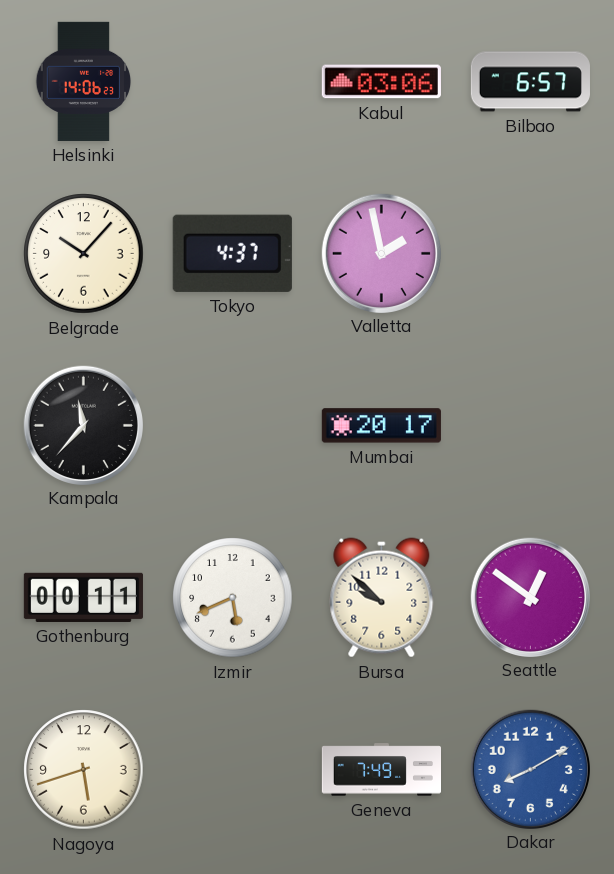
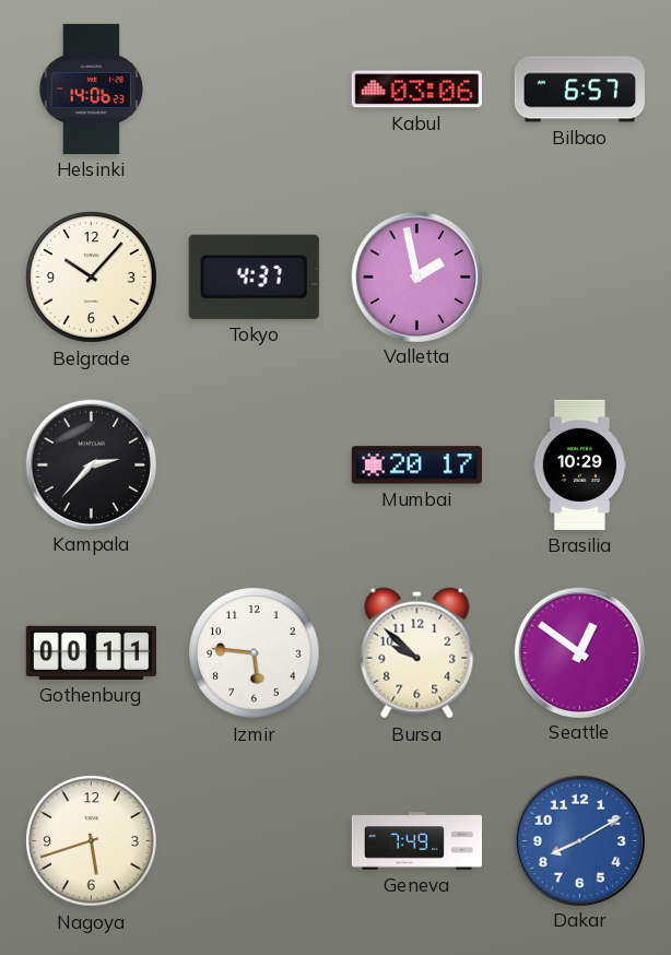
Kampala: 11:37 -> 2:37
Brasilia: none -> 10:29
Izmir: 5:41 -> 5:46
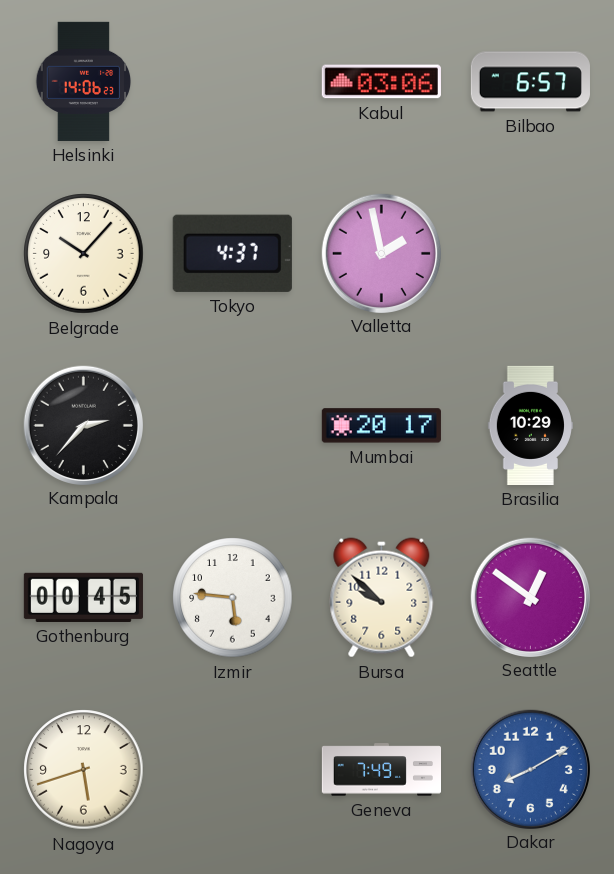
Gothenburg: 00:11 -> 00:45
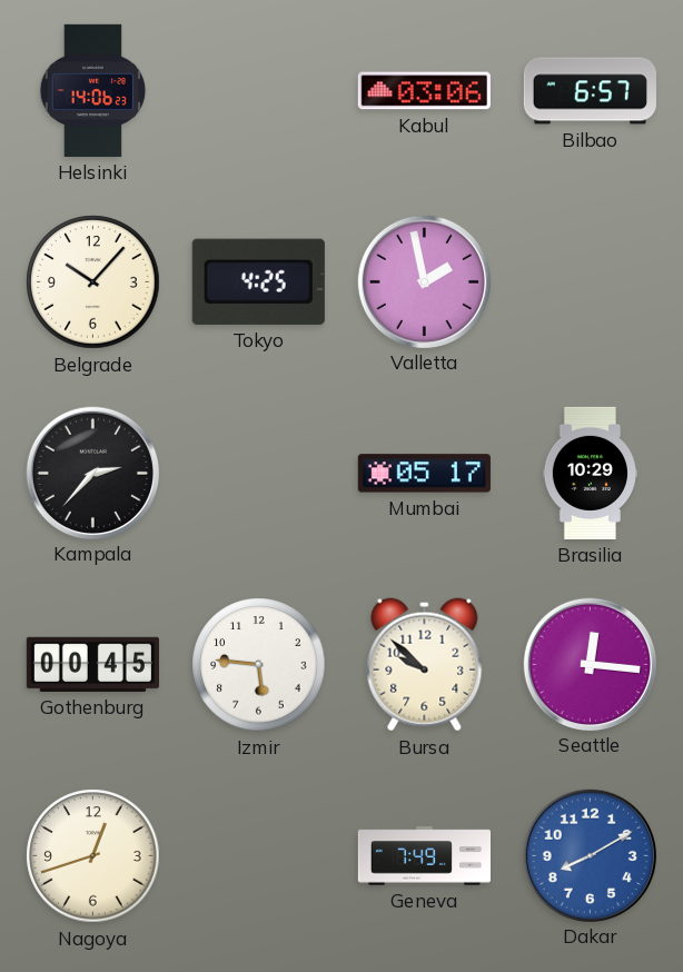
Tokyo: 4:37 -> 4:25
Mumbai: 20:17 -> 05:17
Seattle: 12:51 -> 12:16
Nagoya: 5:42 -> 12:42
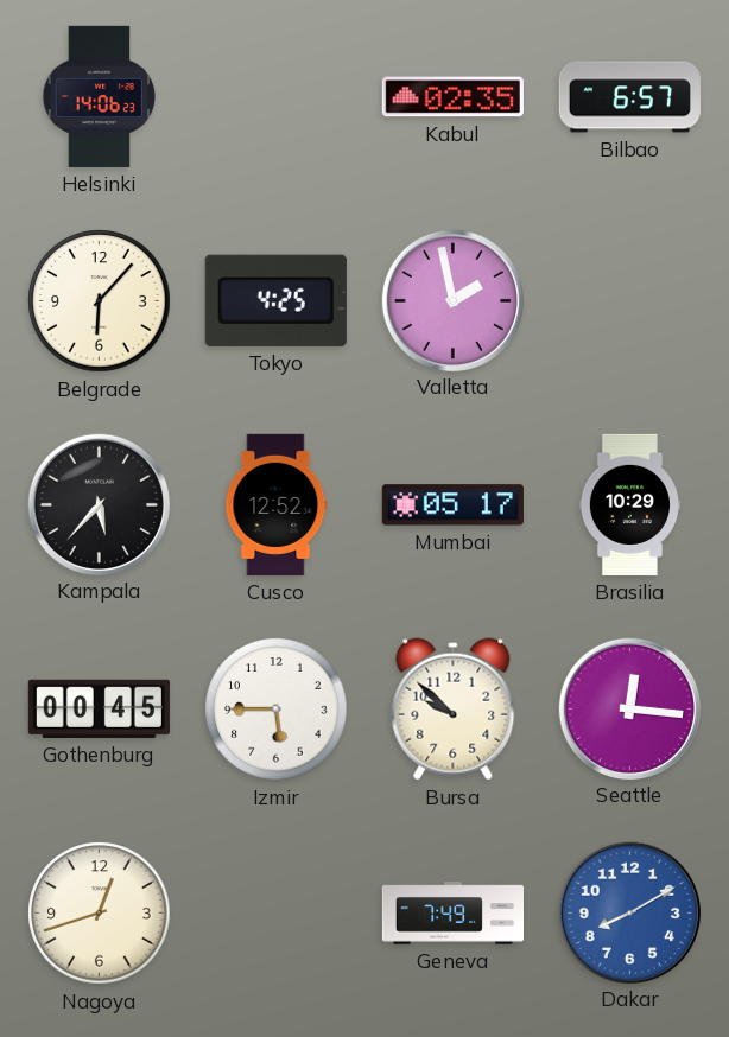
Kabul: 03:06 -> 02:35
Belgrade: 10:07 -> 6:07
Kampala: 2:37 -> 5:37
Cusco: none -> 12:52
Izmir: 5:46 -> 5:45
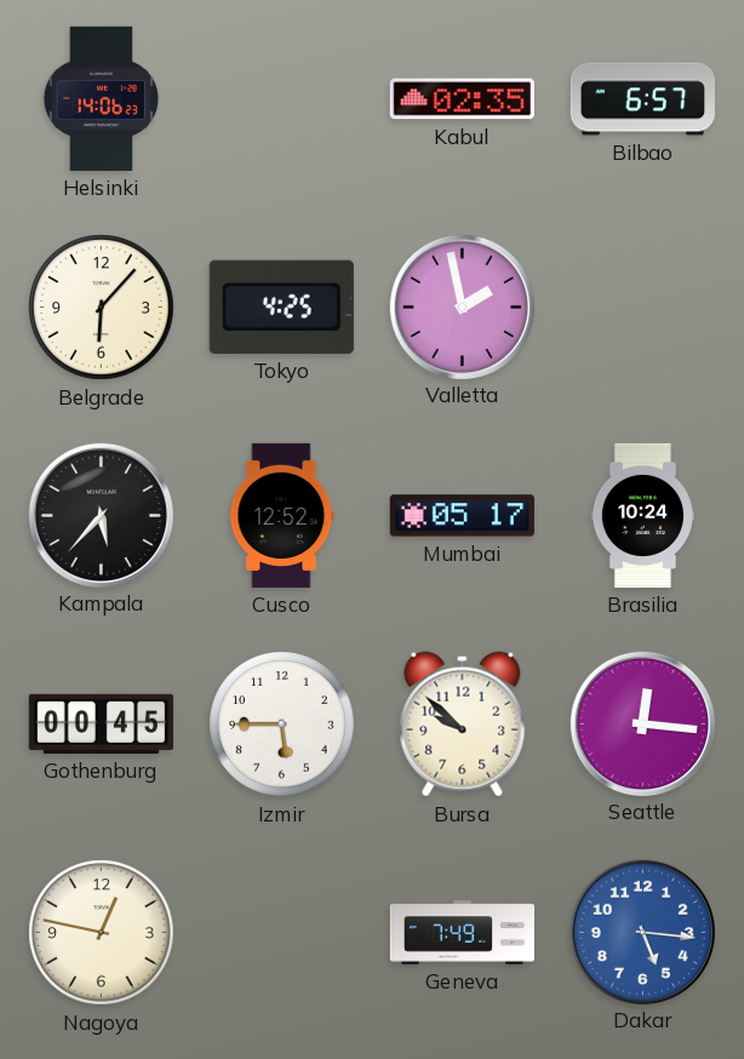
Brasilia: 10:29 -> 10:24
Nagoya: 12:42 -> 12:47
Dakar: 8:10 -> 5:16
